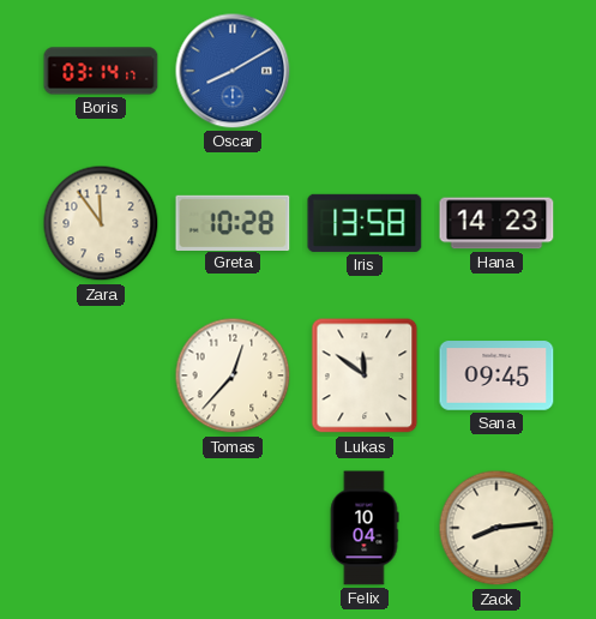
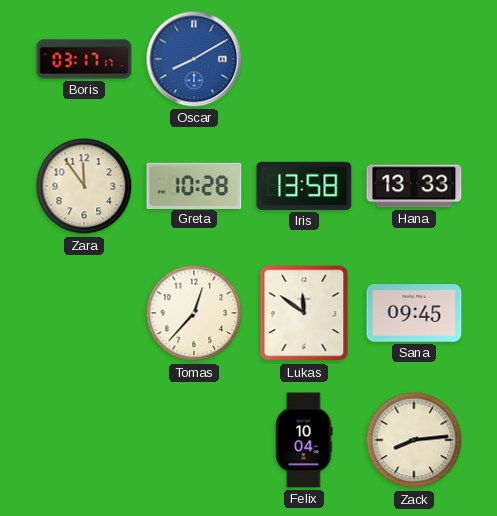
Boris: 03:14 -> 03:17
Hana: 14:23 -> 13:33
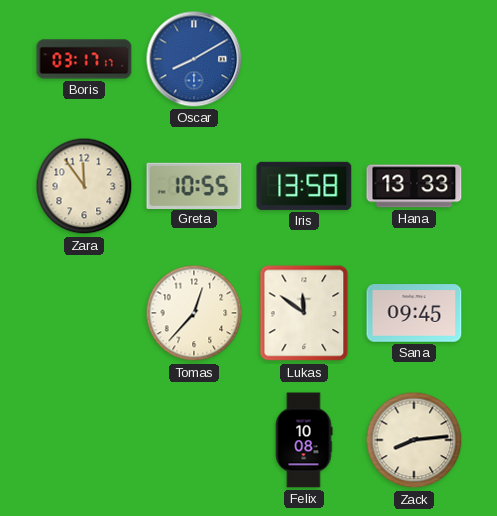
Greta: 10:28 -> 10:55
Felix: 10:04 -> 10:08
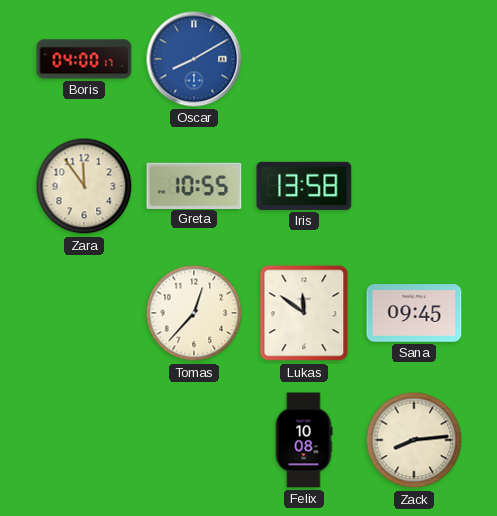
Boris: 03:17 -> 04:00
Hana: 13:33 -> none
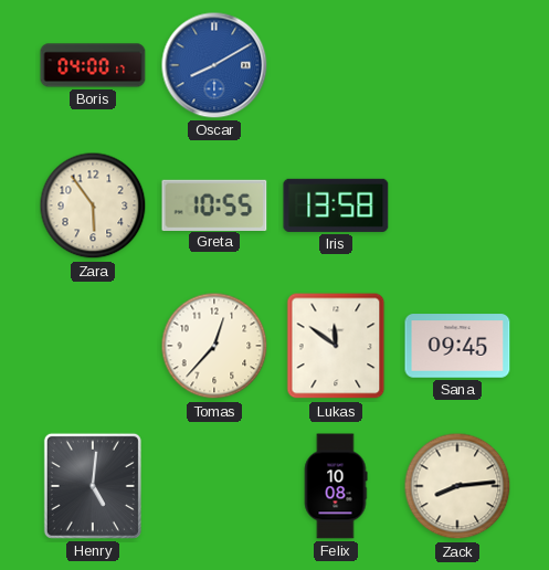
Zara: 11:54 -> 5:54
Henry: none -> 5:01
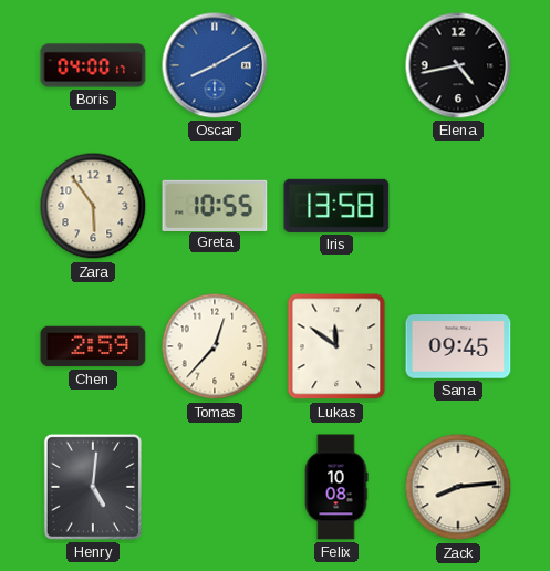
Elena: none -> 4:43
Chen: none -> 2:59
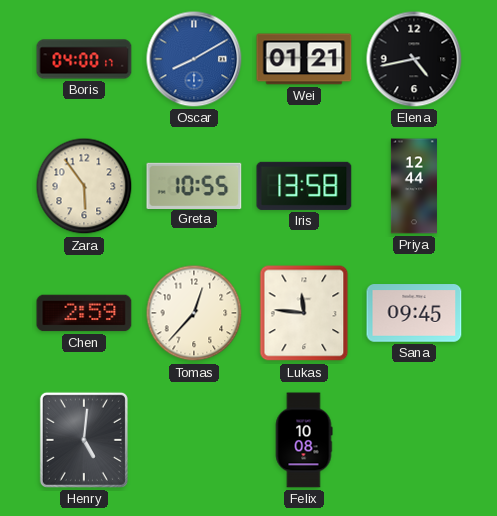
Wei: none -> 01:21
Priya: none -> 12:44
Lukas: 11:51 -> 11:46
Zack: 8:14 -> none
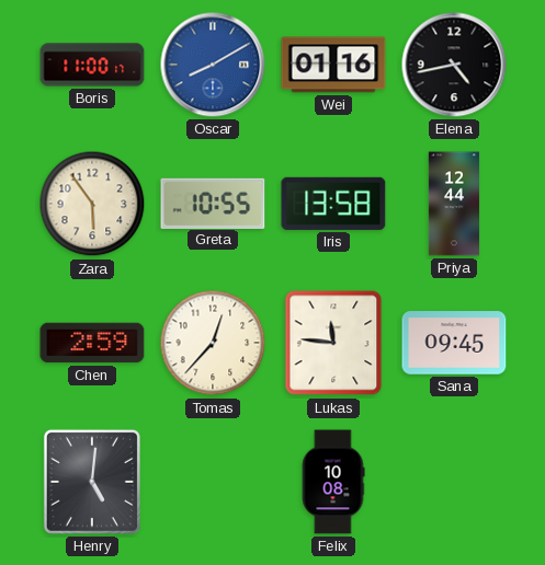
Boris: 04:00 -> 11:00
Wei: 01:21 -> 01:16
